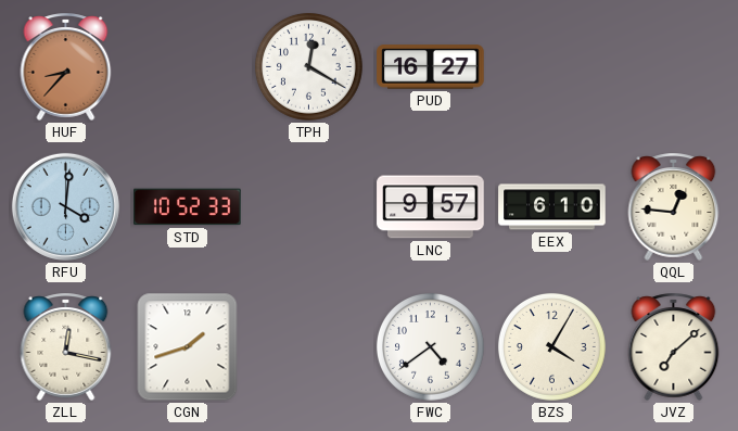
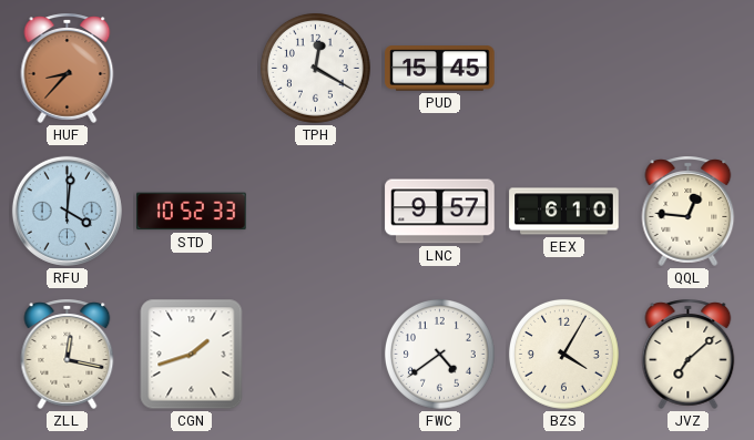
PUD: 16:27 -> 15:45
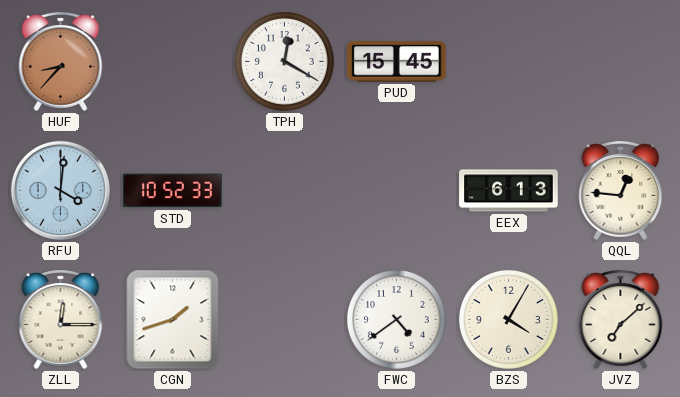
LNC: 9:57 -> none
EEX: 6:10 -> 6:13
ZLL: 12:17 -> 12:15
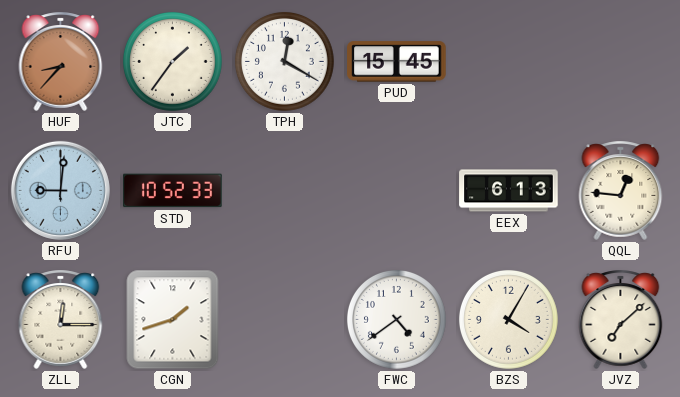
JTC: none -> 1:36
RFU: 4:01 -> 9:01
